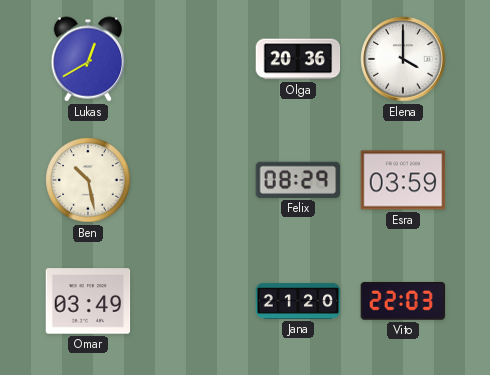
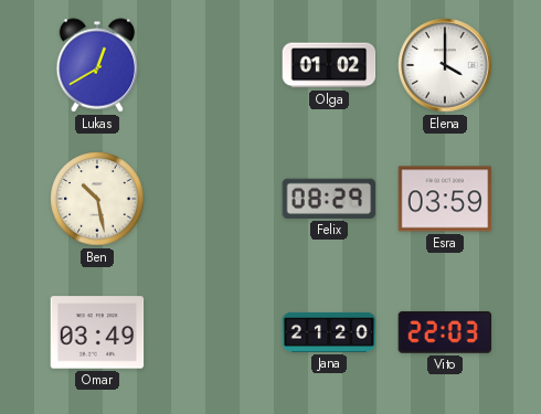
Olga: 20:36 -> 01:02
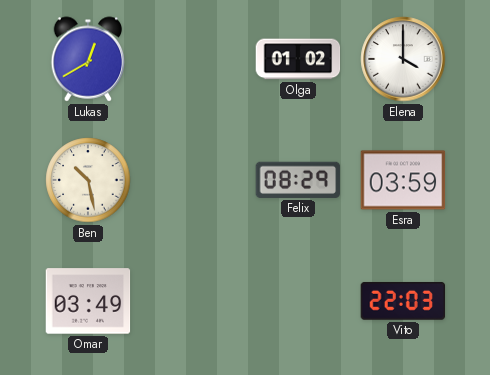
Jana: 21:20 -> none
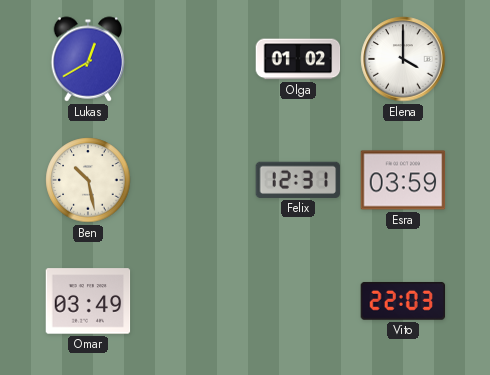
Felix: 08:29 -> 12:31
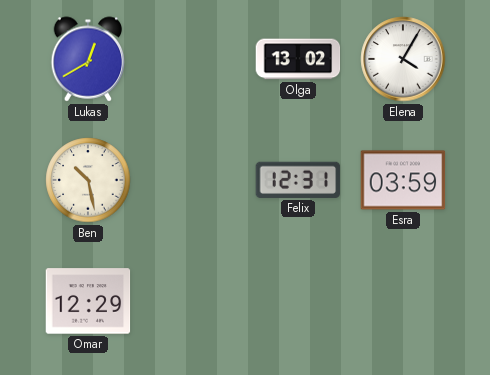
Olga: 01:02 -> 13:02
Elena: 4:00 -> 4:05
Omar: 03:49 -> 12:29
Vito: 22:03 -> none
